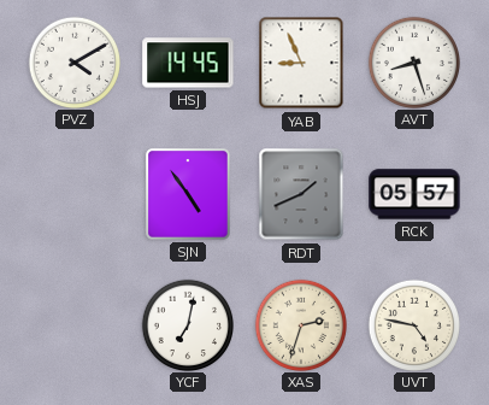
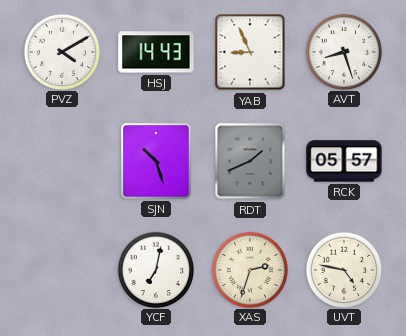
HSJ: 14:45 -> 14:43
SJN: 4:54 -> 10:27
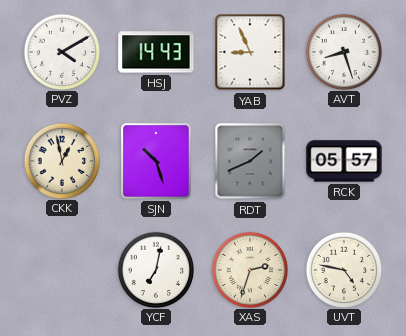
CKK: none -> 12:58
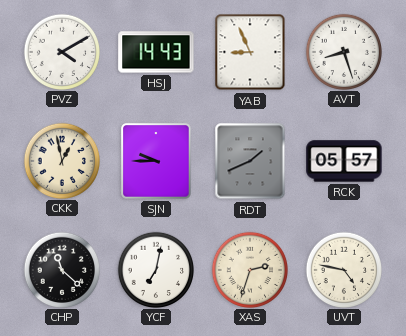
SJN: 10:27 -> 9:45
CHP: none -> 11:22
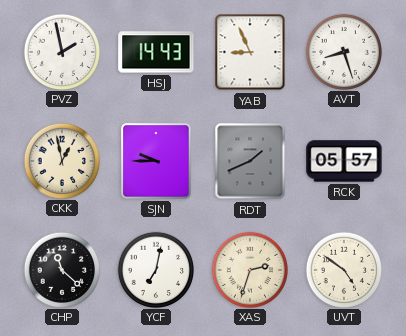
PVZ: 4:10 -> 1:58
UVT: 4:47 -> 4:51
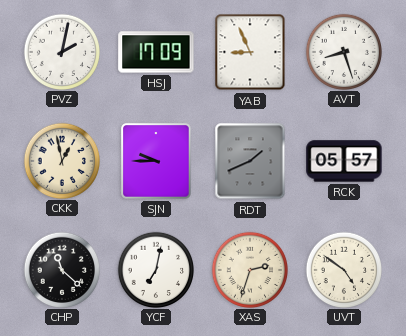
PVZ: 1:58 -> 2:02
HSJ: 14:43 -> 17:09
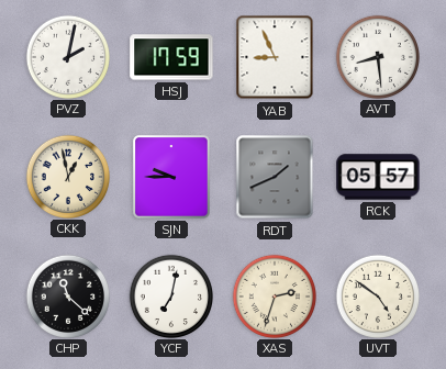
HSJ: 17:09 -> 17:59
AVT: 8:27 -> 8:29
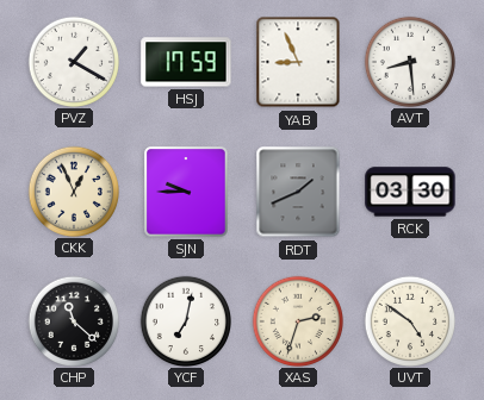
PVZ: 2:02 -> 1:20
CKK: 12:58 -> 12:56
RCK: 05:57 -> 03:30
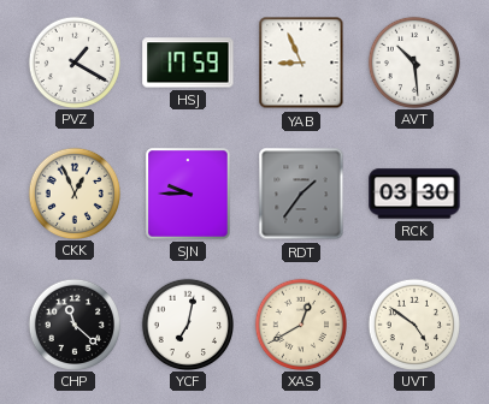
AVT: 8:29 -> 10:29
RDT: 1:41 -> 1:36
XAS: 2:33 -> 12:40
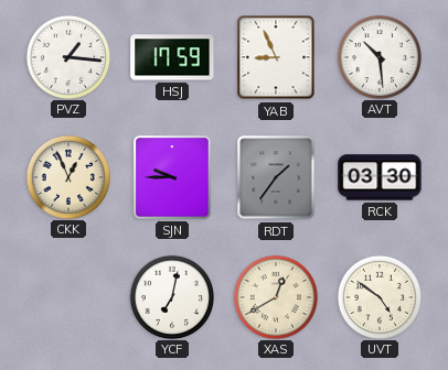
PVZ: 1:20 -> 1:16
CHP: 11:22 -> none
